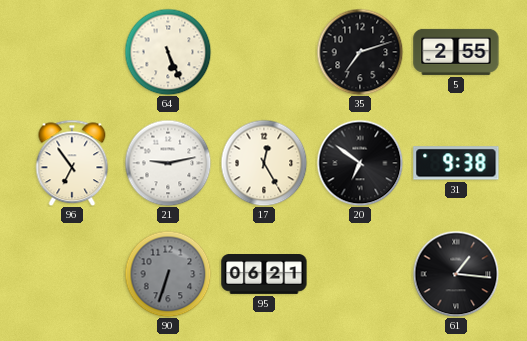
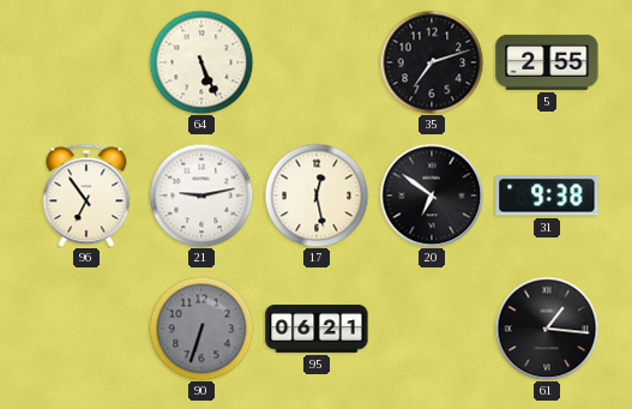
17: 12:25 -> 12:28
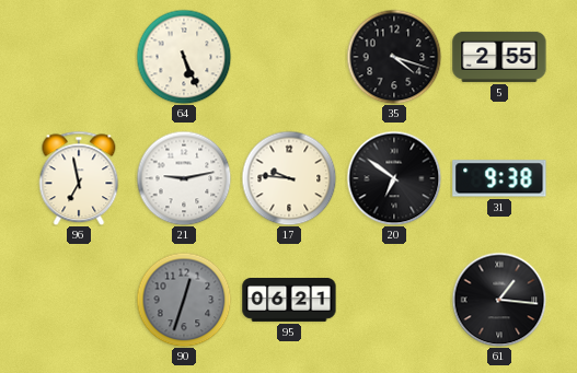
35: 7:12 -> 4:18
96: 6:54 -> 6:58
17: 12:28 -> 9:46
90: 6:33 -> 12:33
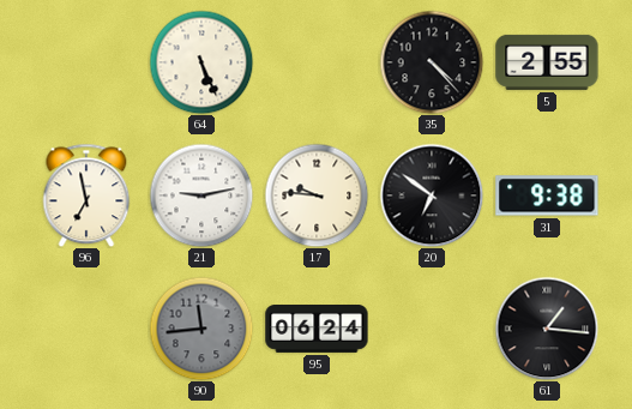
35: 4:18 -> 4:23
90: 12:33 -> 11:44
95: 06:21 -> 06:24
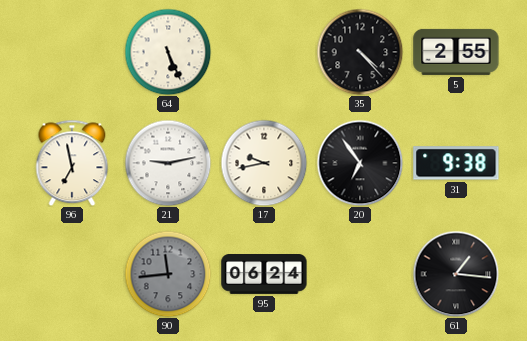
17: 9:46 -> 9:43
20: 6:51 -> 6:54
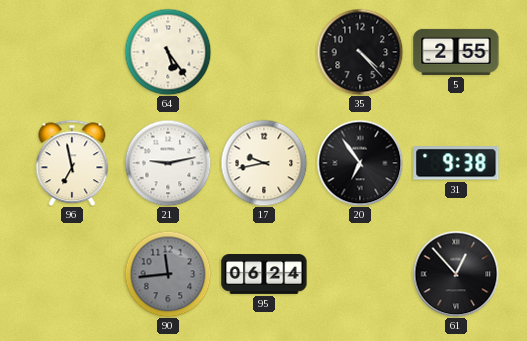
64: 5:26 -> 5:24
61: 1:16 -> 12:53
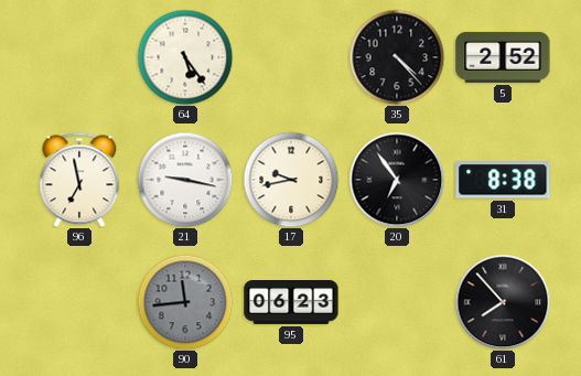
5: 2:55 -> 2:52
21: 9:13 -> 9:17
31: 9:38 -> 8:38
95: 06:24 -> 06:23
61: 12:53 -> 7:53
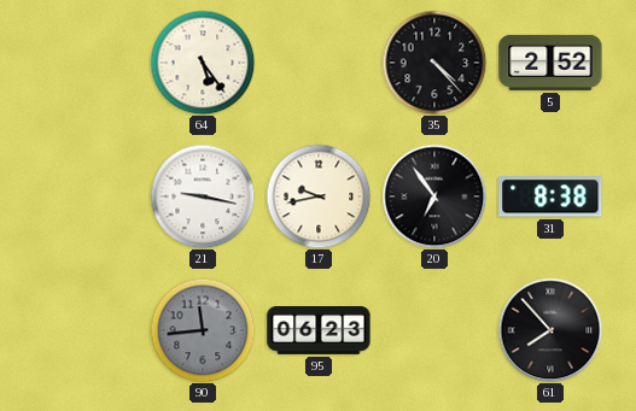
96: 6:58 -> none
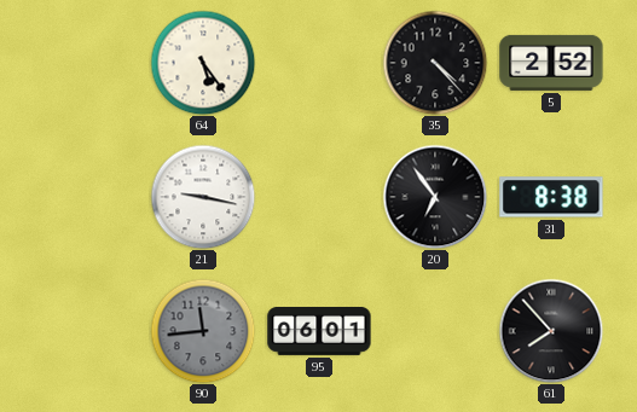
17: 9:43 -> none
95: 06:23 -> 06:01
